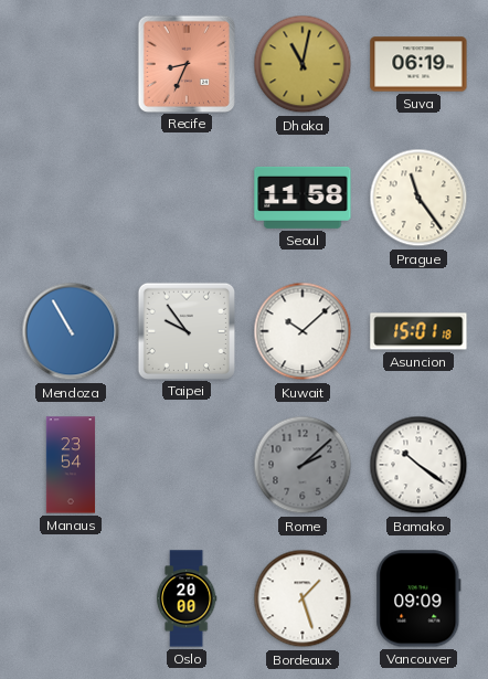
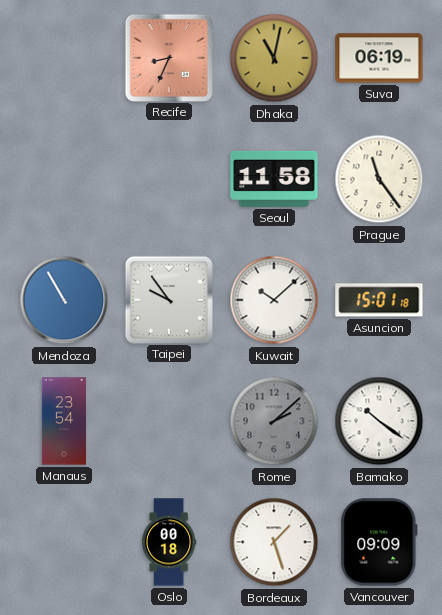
Oslo: 20:00 -> 00:18
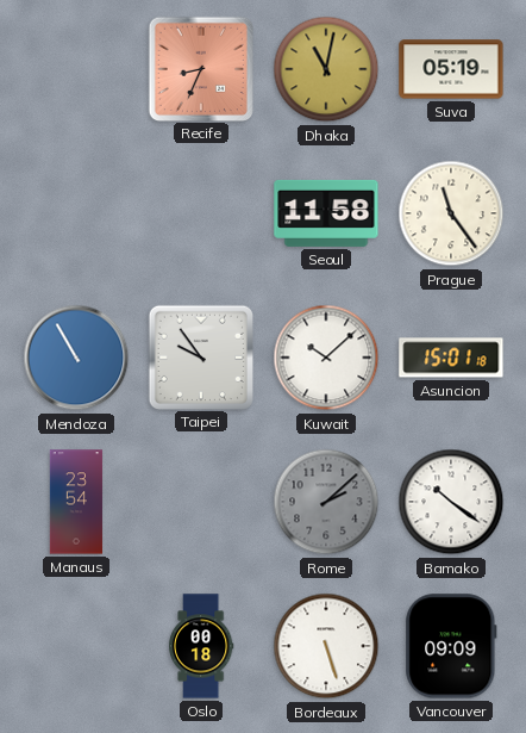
Suva: 06:19 -> 05:19
Bordeaux: 1:27 -> 5:27
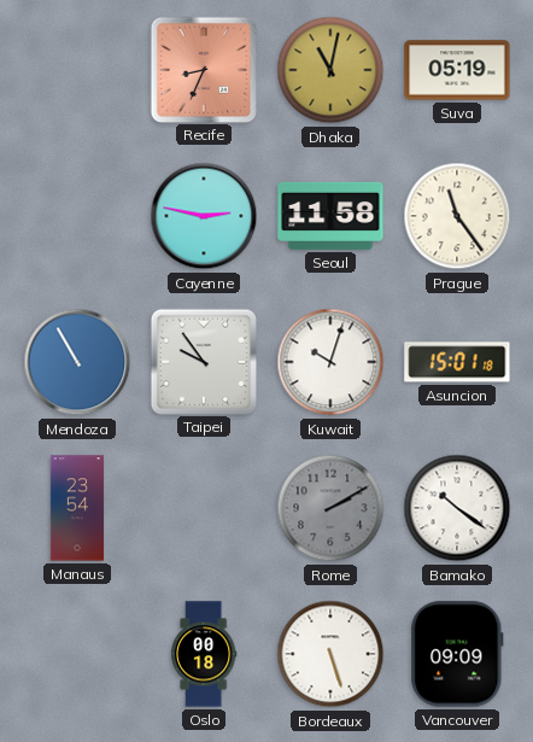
Cayenne: none -> 2:47
Kuwait: 10:08 -> 10:03
Rome: 2:08 -> 2:10
